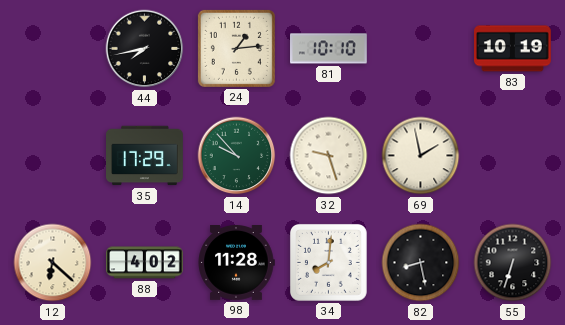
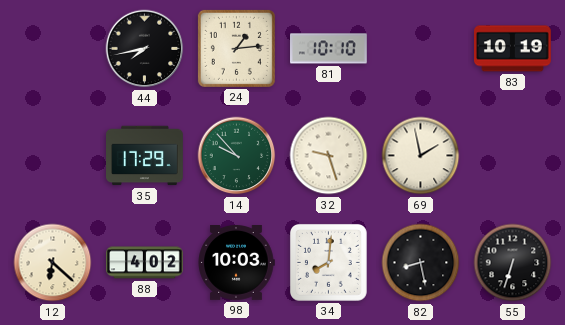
98: 11:28 -> 10:03
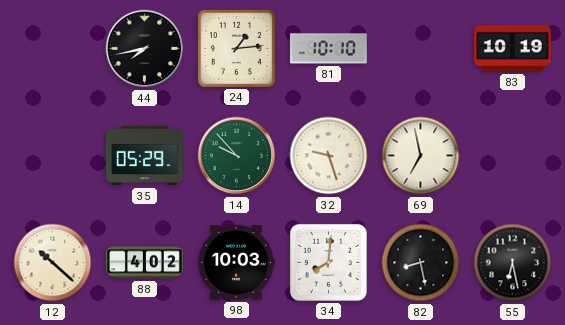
35: 17:29 -> 05:29
69: 1:58 -> 6:58
12: 6:22 -> 10:22
55: 6:33 -> 6:28
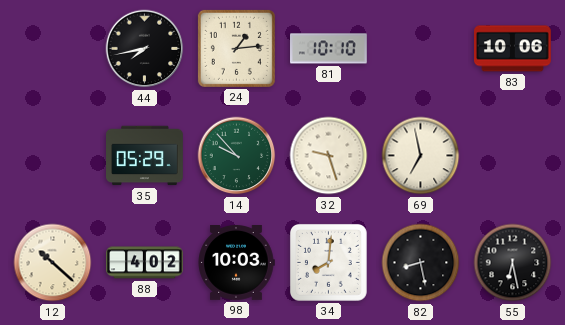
83: 10:19 -> 10:06
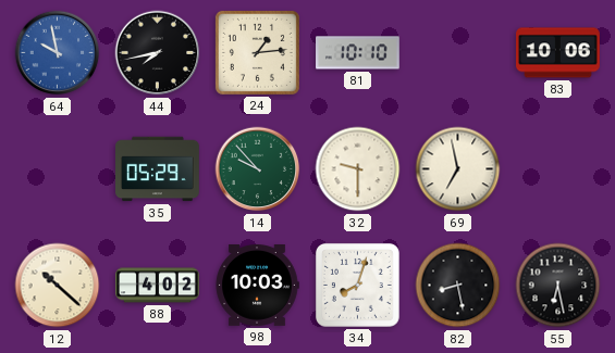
64: none -> 9:58
32: 9:27 -> 9:30
34: 8:01 -> 8:03
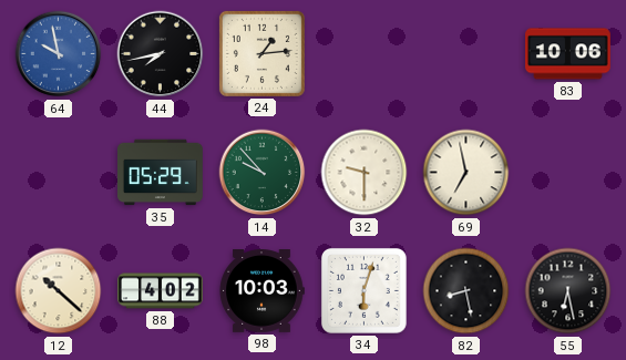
81: 10:10 -> none
34: 8:03 -> 6:03
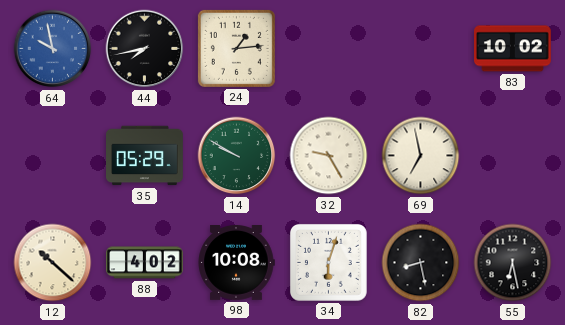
83: 10:06 -> 10:02
14: 9:53 -> 9:50
32: 9:30 -> 9:25
98: 10:03 -> 10:08
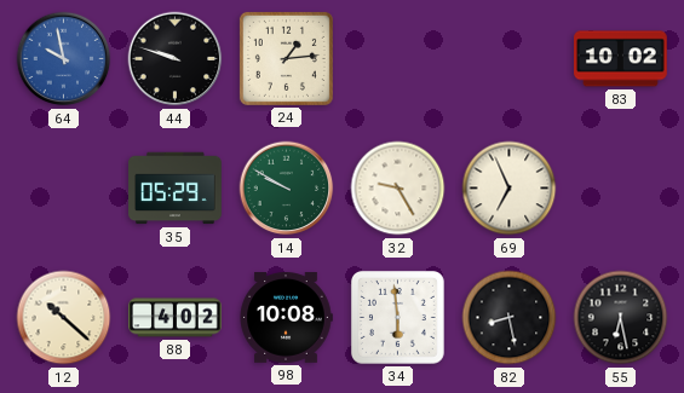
44: 7:43 -> 9:48
69: 6:58 -> 6:56
34: 6:03 -> 5:59
